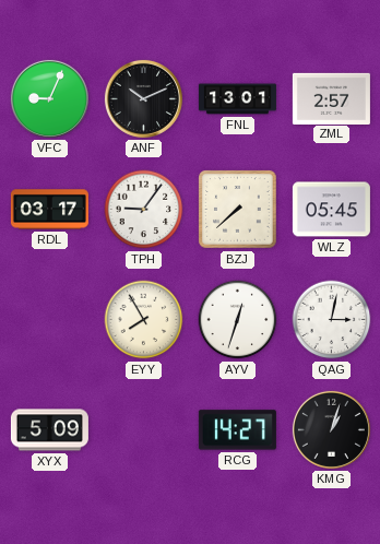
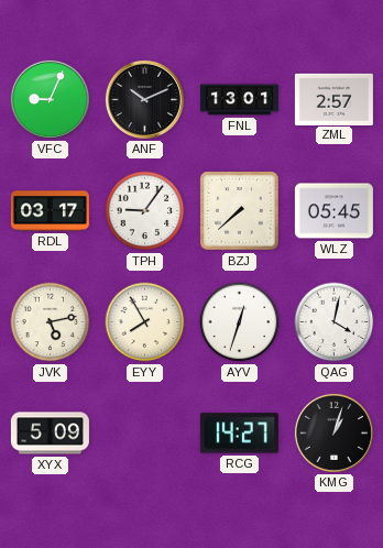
JVK: none -> 5:13
QAG: 3:02 -> 4:02
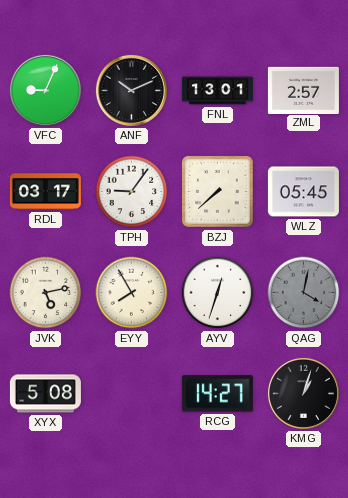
QAG dial: white -> grey
XYX: 5:09 -> 5:08
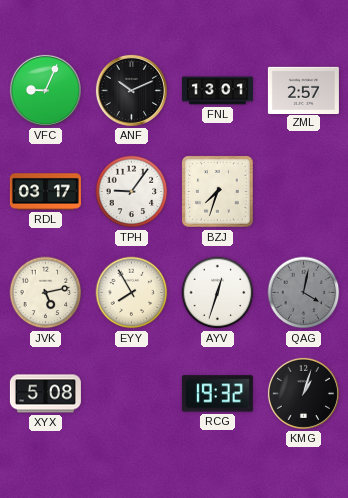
BZJ: 7:38 -> 7:33
WLZ: 05:45 -> none
RCG: 14:27 -> 19:32
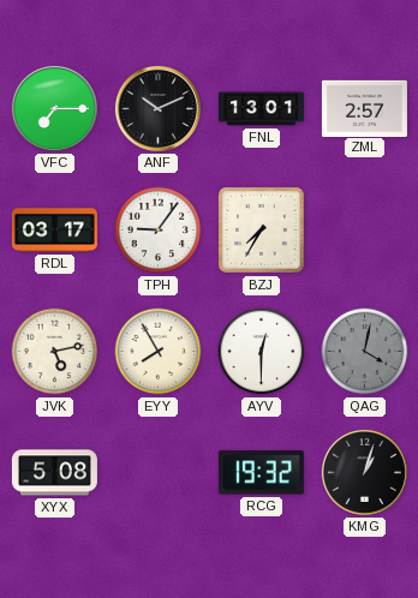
VFC: 9:04 -> 7:15
BZJ: 7:33 -> 7:35
AYV: 12:33 -> 12:30
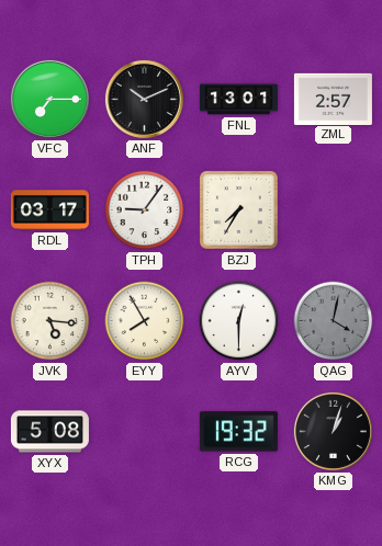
JVK: 5:13 -> 5:16
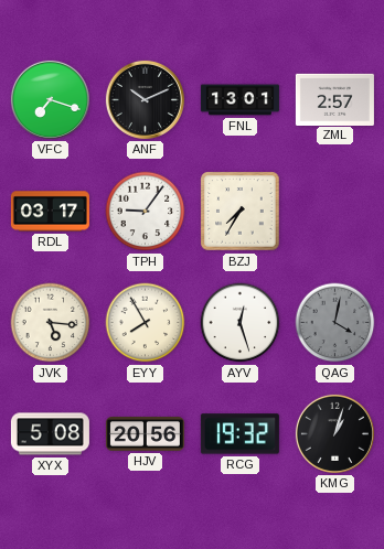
VFC: 7:15 -> 7:18
AYV: 12:30 -> 12:27
HJV: none -> 20:56
